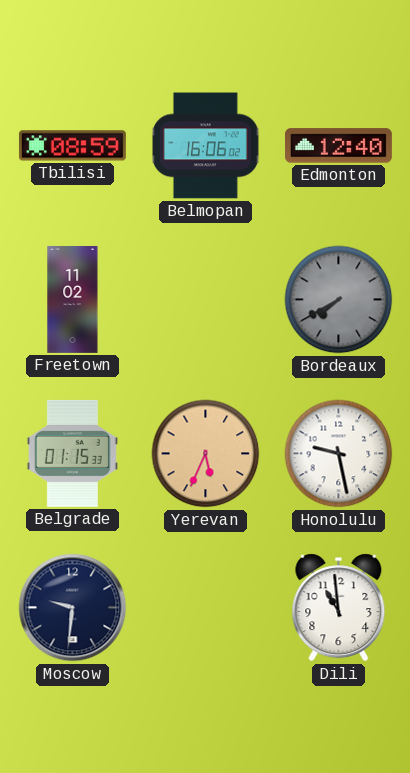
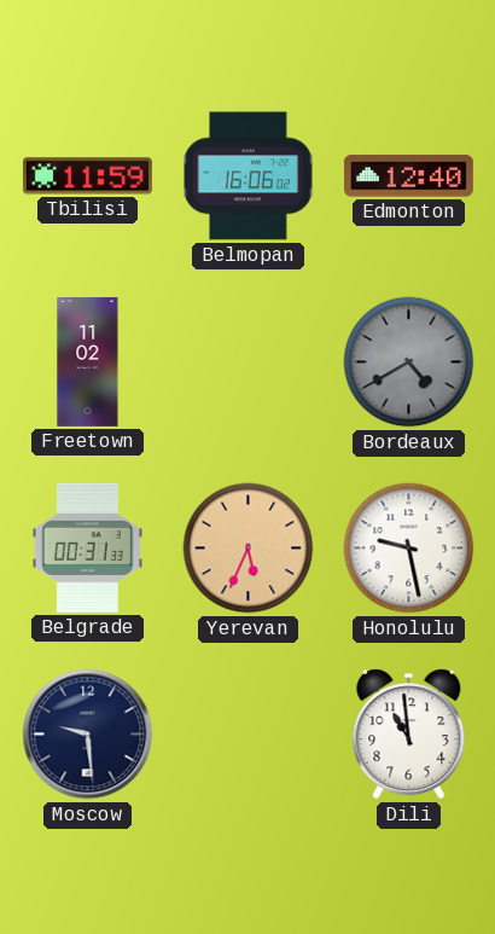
Tbilisi: 08:59 -> 11:59
Bordeaux: 7:40 -> 4:40
Belgrade: 01:15 -> 00:31
Moscow: 9:31 -> 9:29
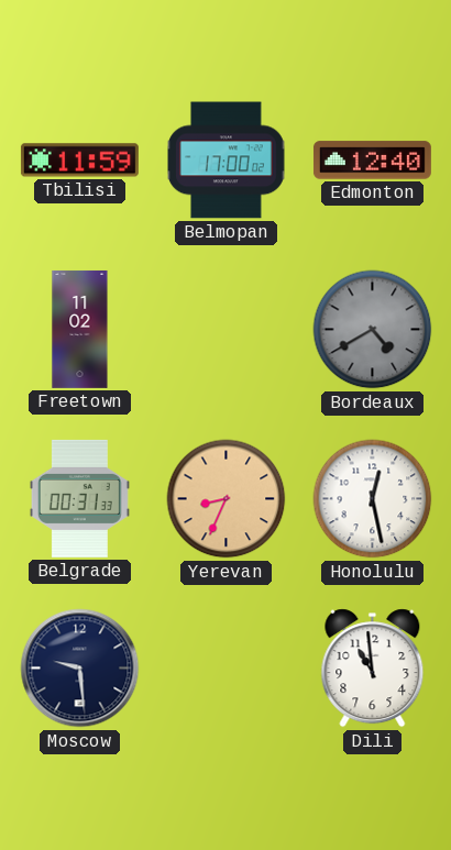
Belmopan: 16:06 -> 17:00
Yerevan: 5:34 -> 8:34
Honolulu: 9:28 -> 12:28
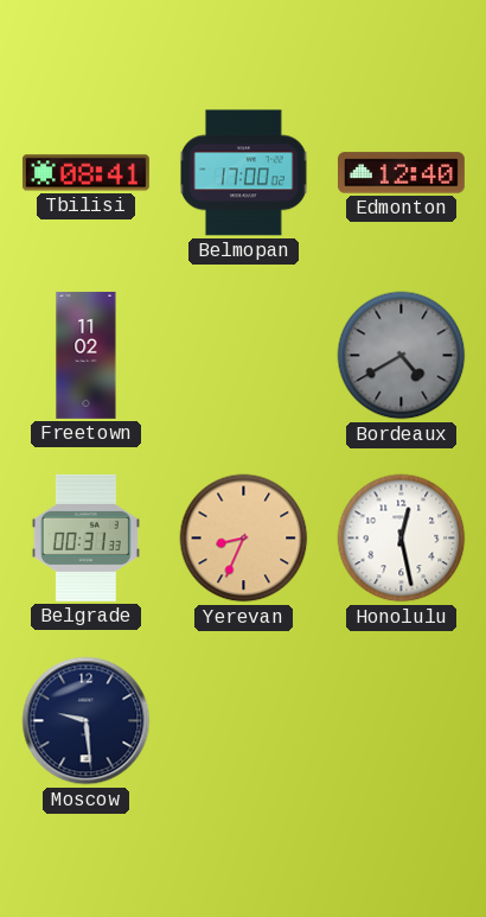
Tbilisi: 11:59 -> 08:41
Dili: 10:59 -> none
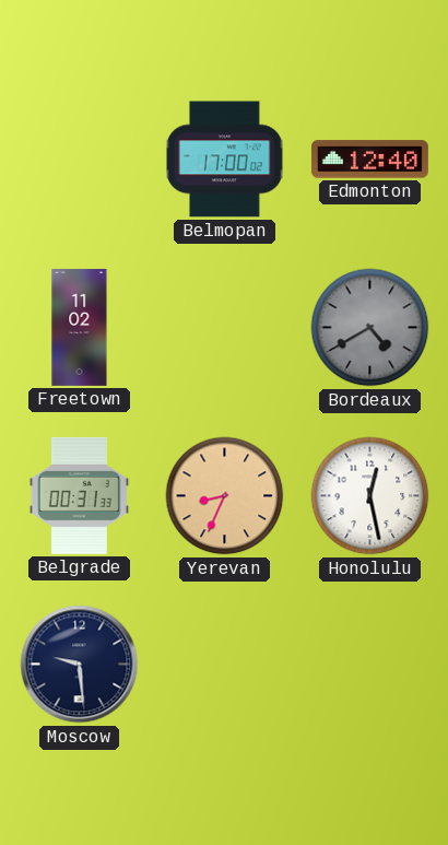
Tbilisi: 08:41 -> none
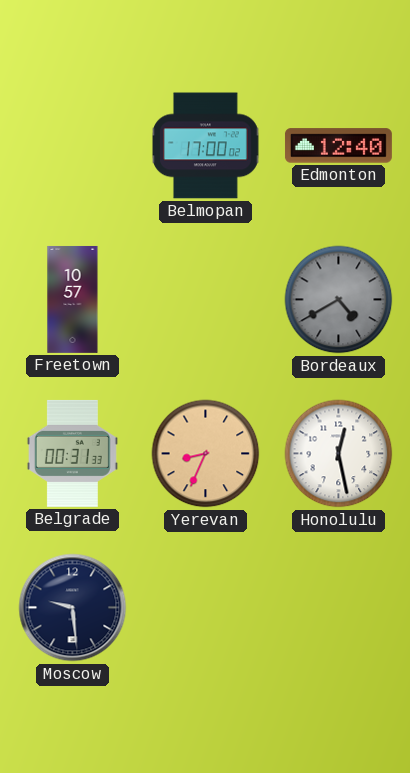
Freetown: 11:02 -> 10:57
